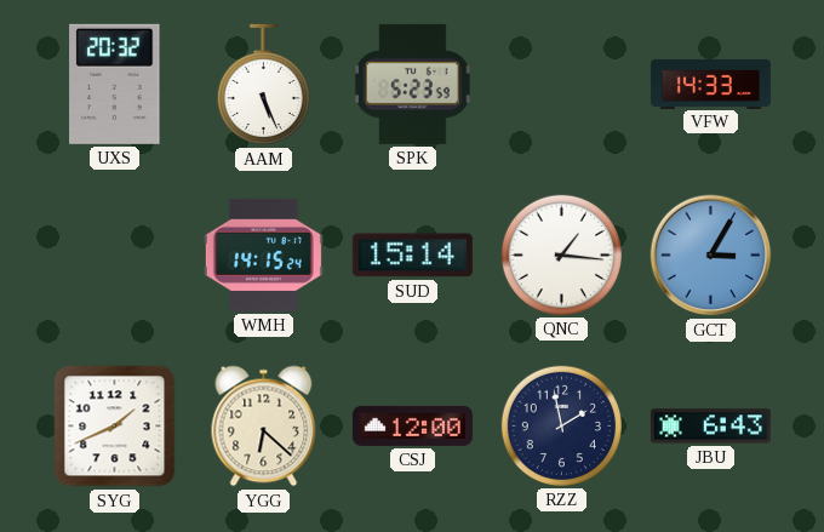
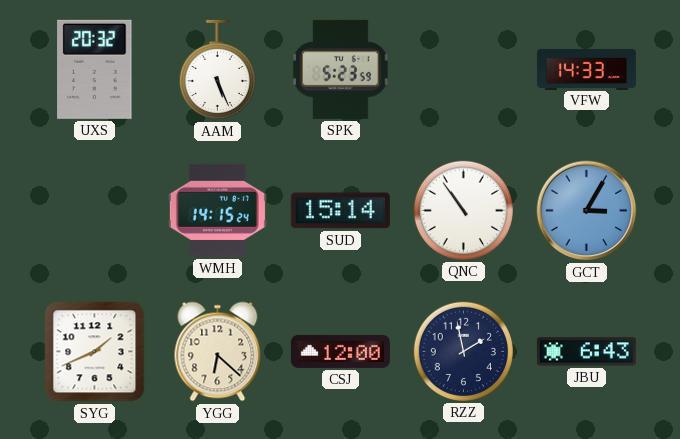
QNC: 1:16 -> 10:54
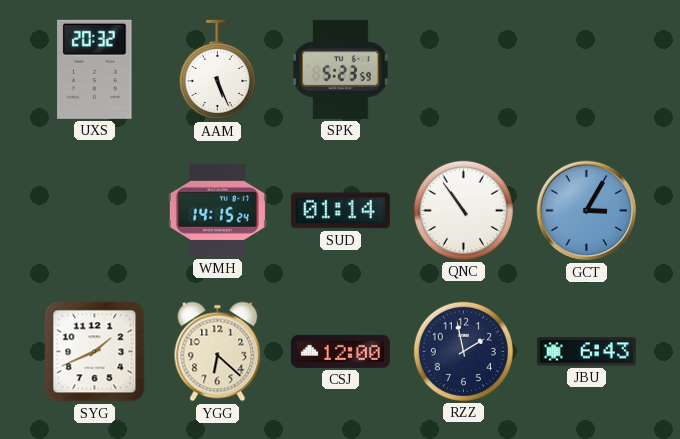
VFW: 14:33 -> none
SUD: 15:14 -> 01:14
